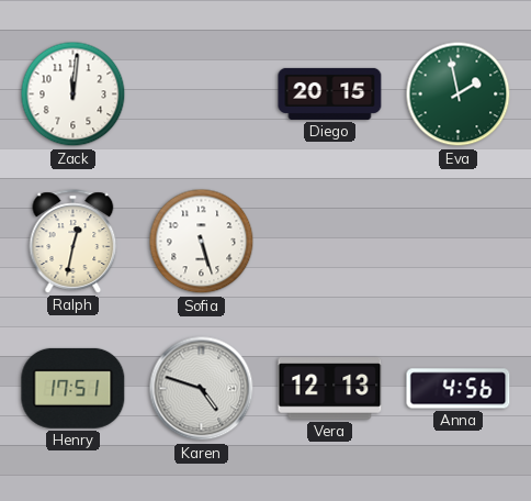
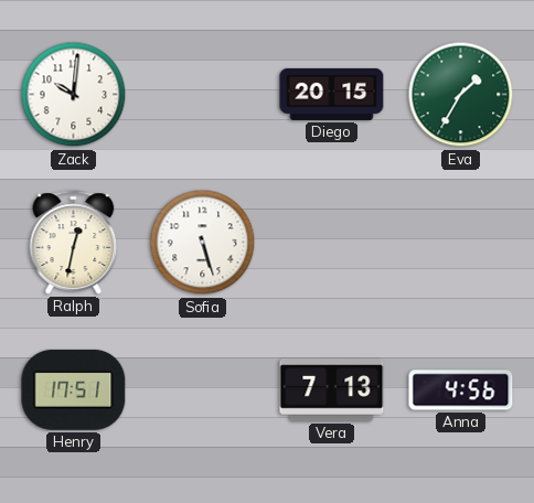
Zack: 12:01 -> 10:01
Eva: 1:58 -> 1:35
Karen: 4:48 -> none
Vera: 12:13 -> 7:13
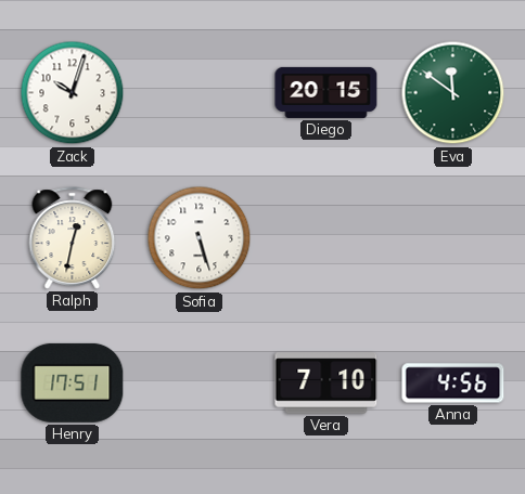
Zack: 10:01 -> 10:03
Eva: 1:35 -> 11:51
Vera: 7:13 -> 7:10
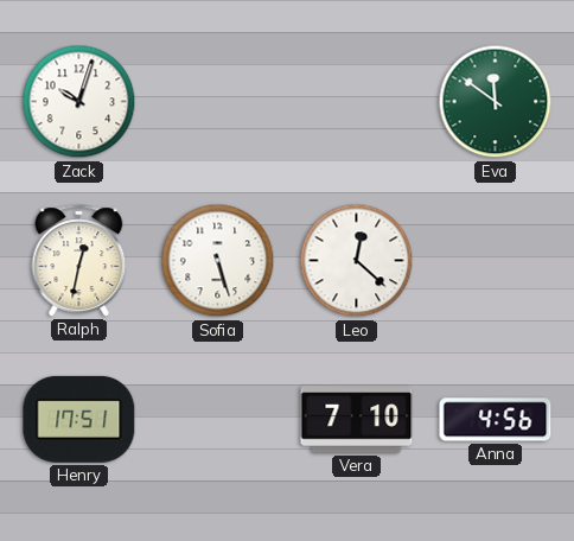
Diego: 20:15 -> none
Leo: none -> 12:22
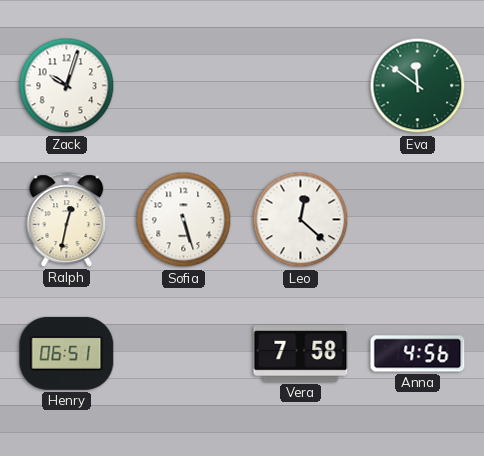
Henry: 17:51 -> 06:51
Vera: 7:10 -> 7:58
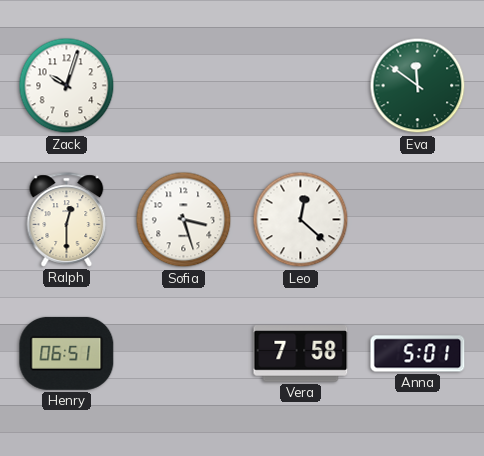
Ralph: 12:32 -> 12:30
Sofia: 5:27 -> 3:27
Anna: 4:56 -> 5:01
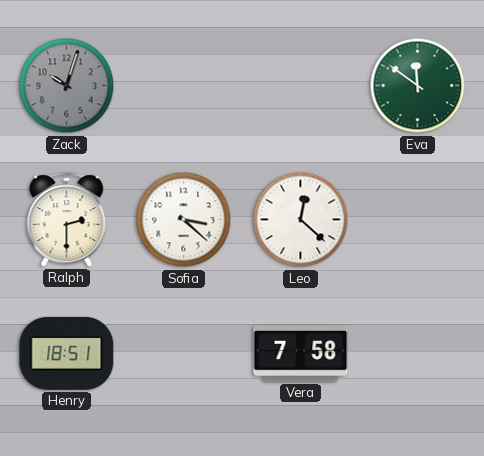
Zack dial: white -> grey
Ralph: 12:30 -> 2:30
Sofia: 3:27 -> 3:22
Henry: 06:51 -> 18:51
Anna: 5:01 -> none
